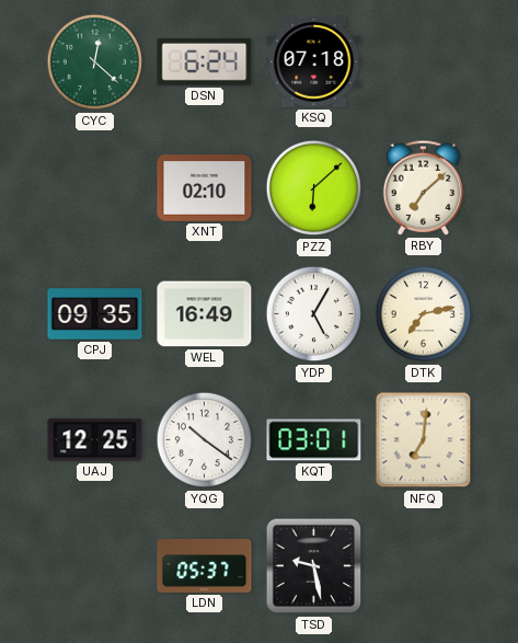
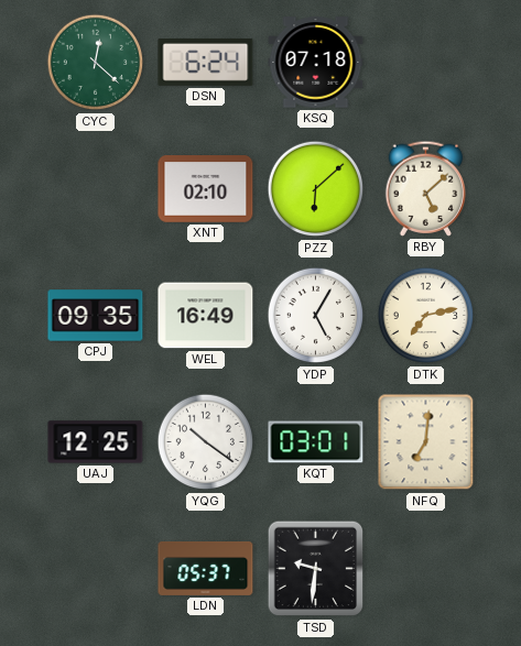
RBY: 7:08 -> 5:08
TSD: 9:28 -> 9:31
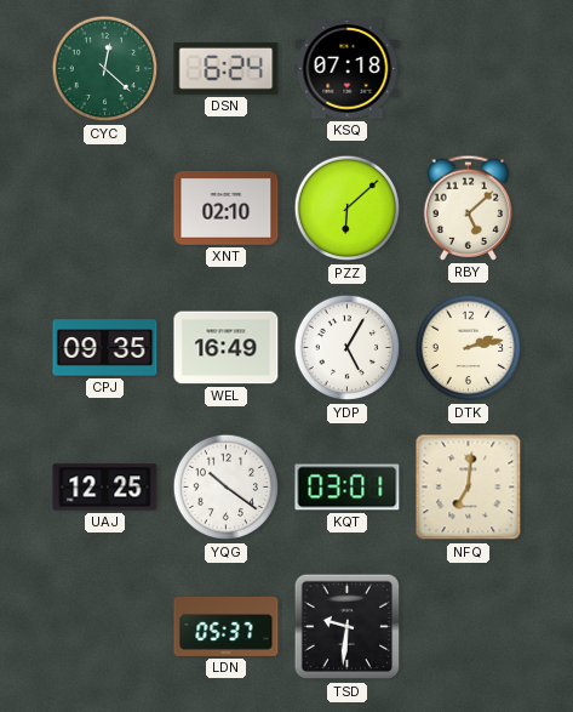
DTK: 7:13 -> 2:13
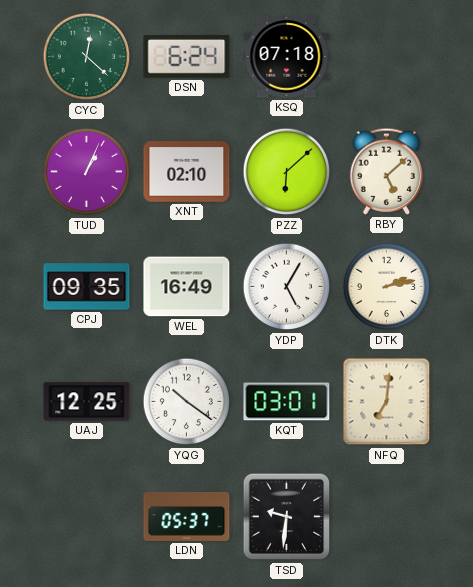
TUD: none -> 1:04
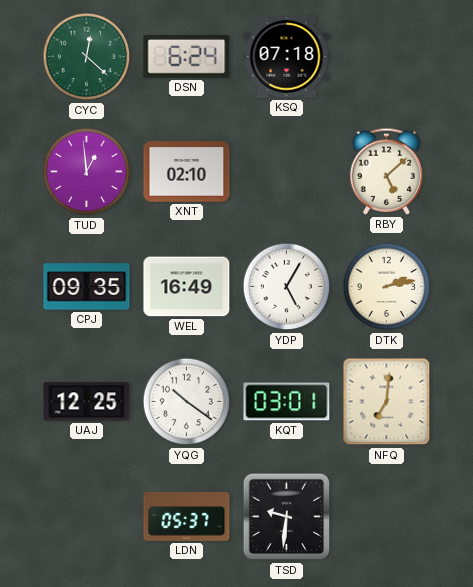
TUD: 1:04 -> 12:59
PZZ: 6:08 -> none
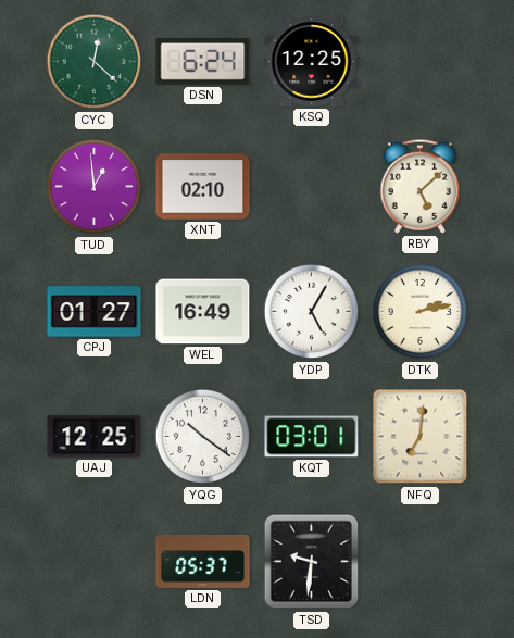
KSQ: 07:18 -> 12:25
CPJ: 09:35 -> 01:27
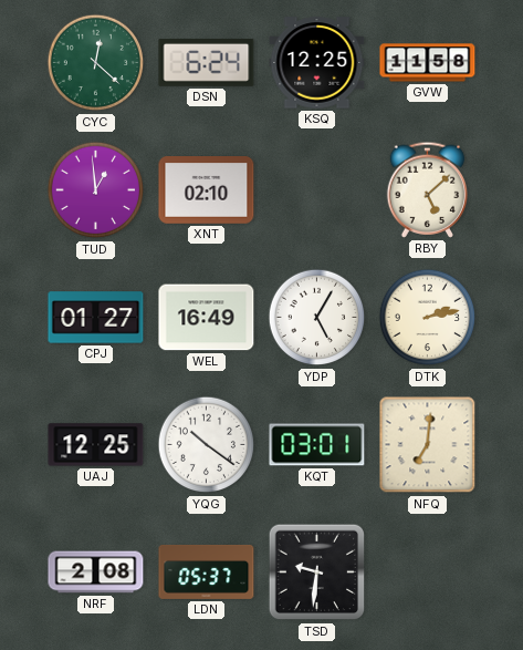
GVW: none -> 11:58
NRF: none -> 2:08
